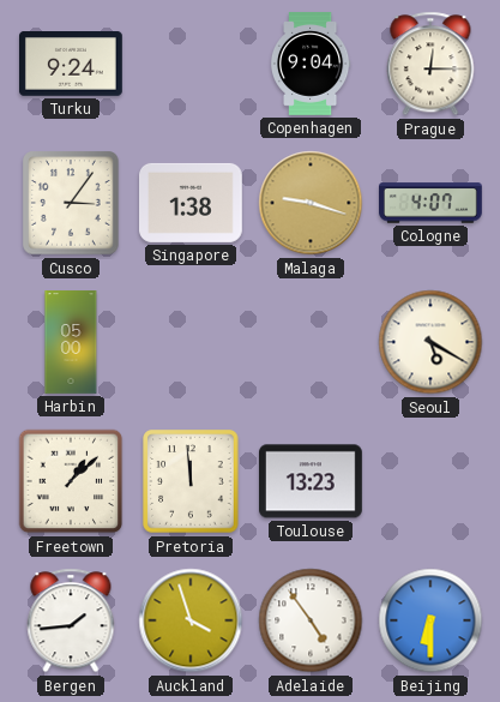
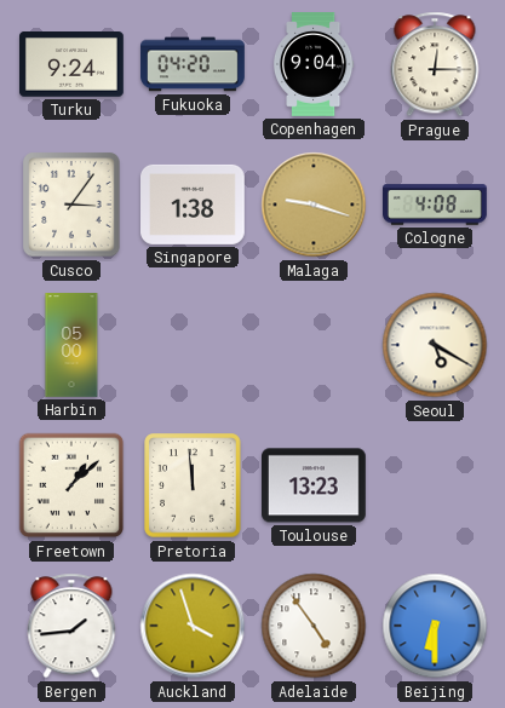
Fukuoka: none -> 04:20
Cologne: 4:07 -> 4:08
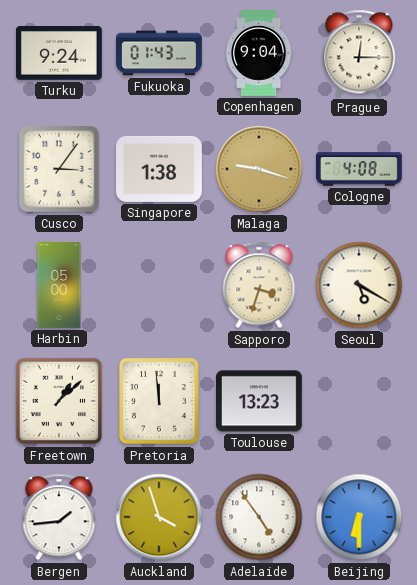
Fukuoka: 04:20 -> 01:43
Sapporo: none -> 3:33
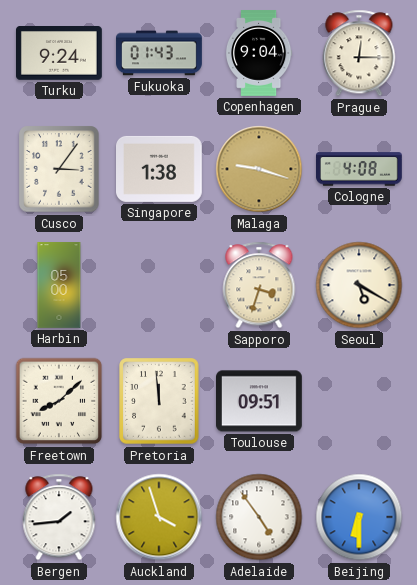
Freetown: 1:08 -> 8:08
Toulouse: 13:23 -> 09:51
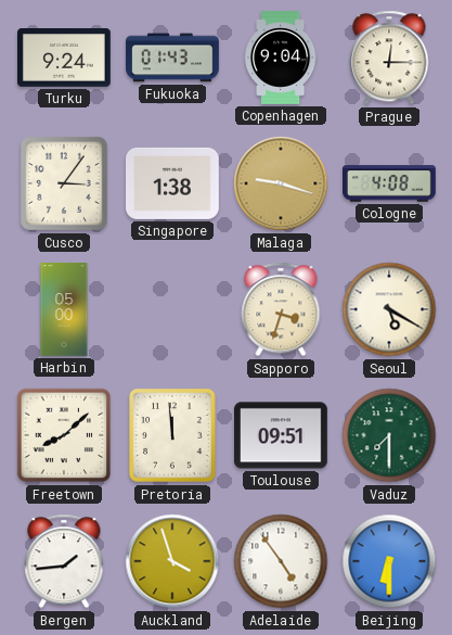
Vaduz: none -> 7:30
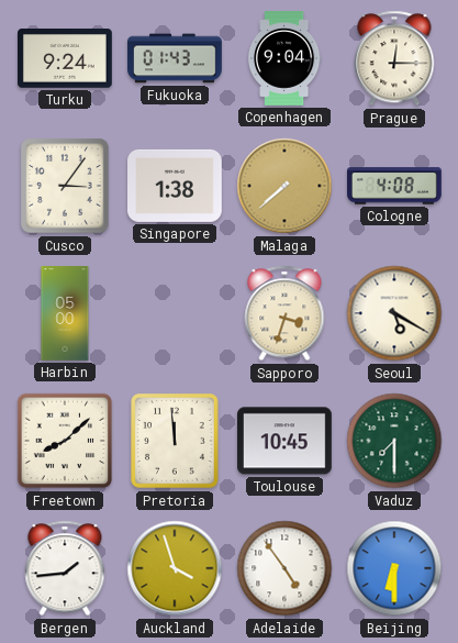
Malaga: 9:18 -> 7:38
Toulouse: 09:51 -> 10:45
